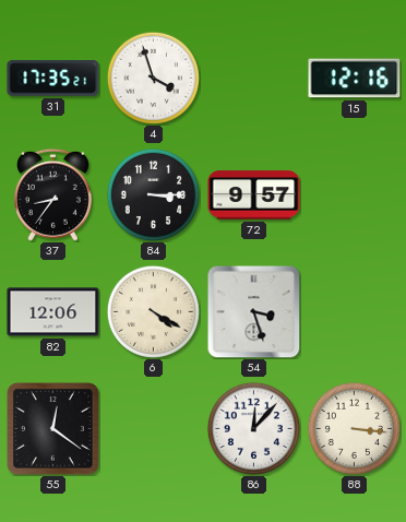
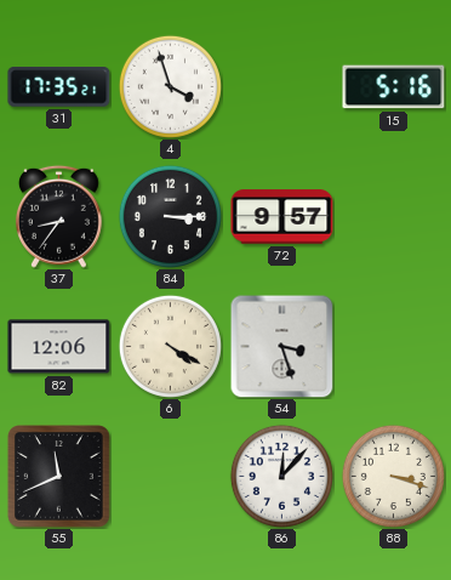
15: 12:16 -> 5:16
55: 12:21 -> 11:41
88: 3:16 -> 3:18
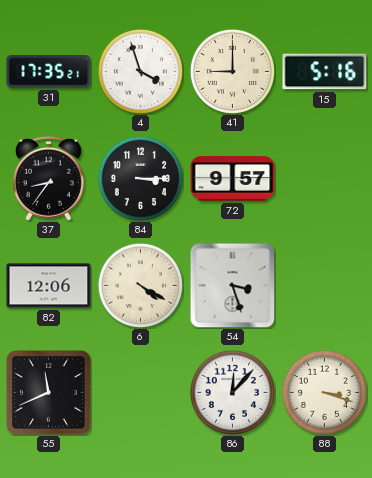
41: none -> 9:00
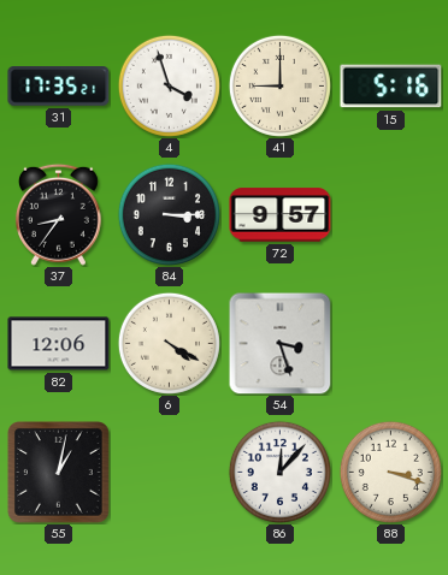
55: 11:41 -> 1:02
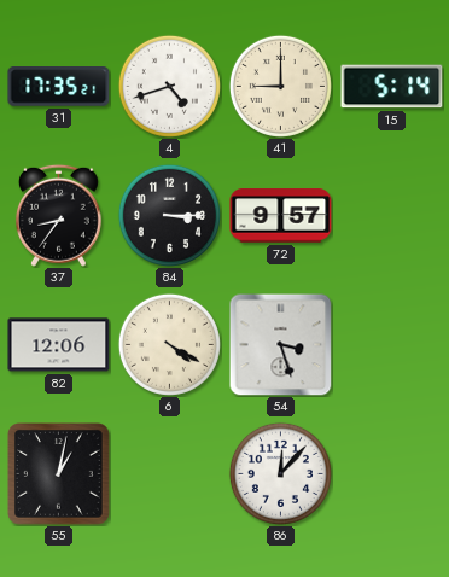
4: 3:57 -> 4:42
15: 5:16 -> 5:14
88: 3:18 -> none
